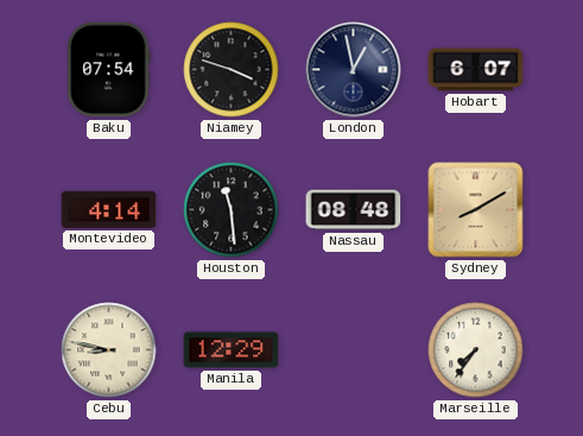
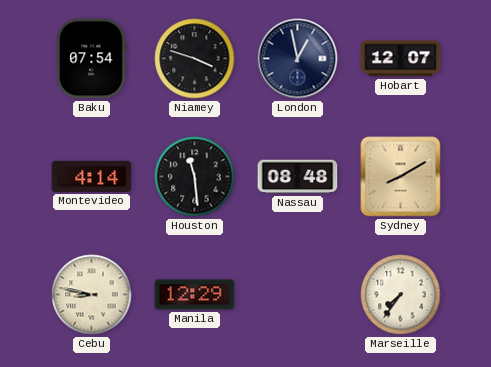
Hobart: 6:07 -> 12:07
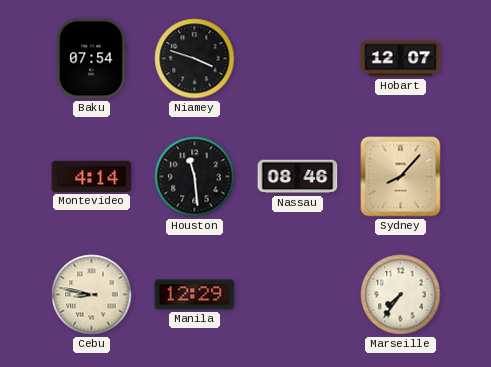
London: 12:58 -> none
Nassau: 08:48 -> 08:46
Sydney: 8:10 -> 8:07
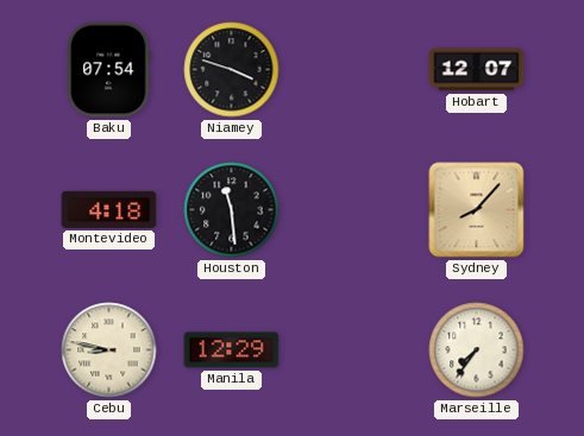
Montevideo: 4:14 -> 4:18
Nassau: 08:46 -> none
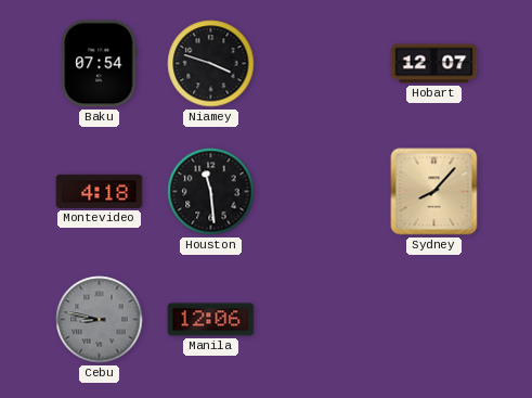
Cebu dial: cream -> grey
Manila: 12:29 -> 12:06
Marseille: 7:36 -> none
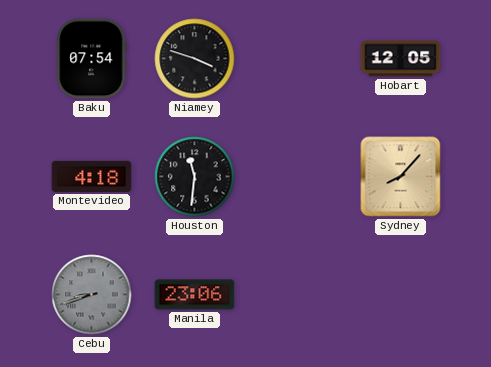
Hobart: 12:07 -> 12:05
Houston: 11:29 -> 11:31
Cebu: 8:47 -> 8:42
Manila: 12:06 -> 23:06
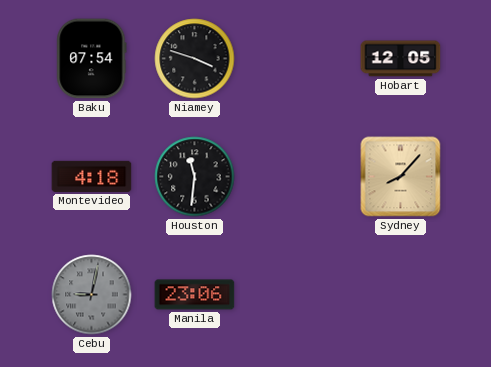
Cebu: 8:42 -> 9:02
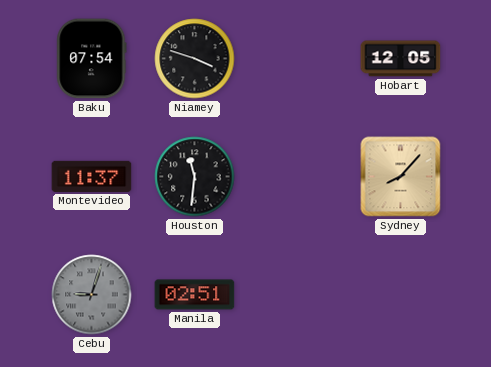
Montevideo: 4:18 -> 11:37
Cebu: 9:02 -> 9:03
Manila: 23:06 -> 02:51
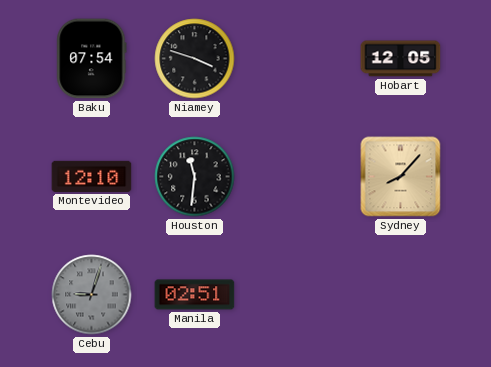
Montevideo: 11:37 -> 12:10
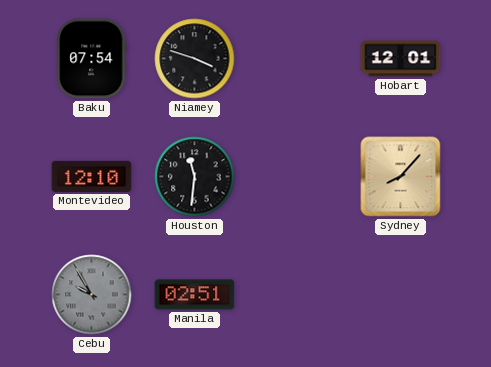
Hobart: 12:05 -> 12:01
Cebu: 9:03 -> 9:55
